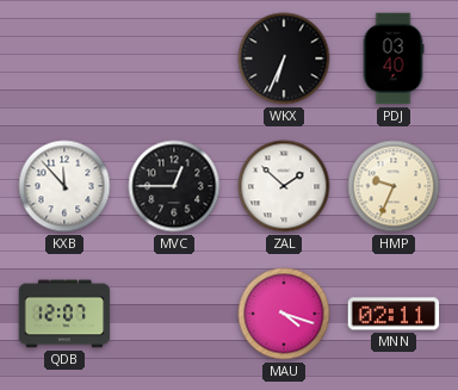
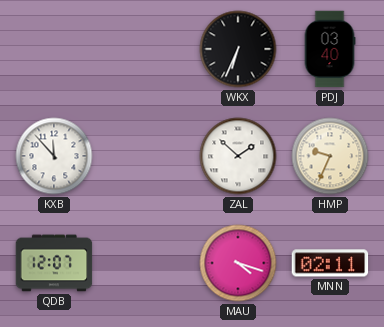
MVC: 12:45 -> none
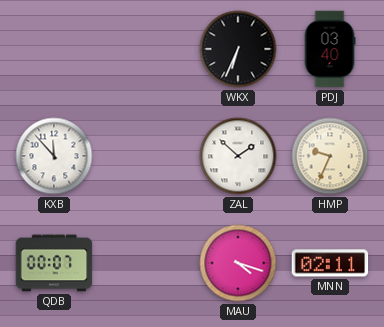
QDB: 12:07 -> 00:07
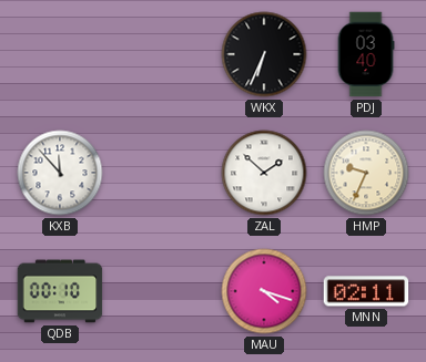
QDB: 00:07 -> 00:10
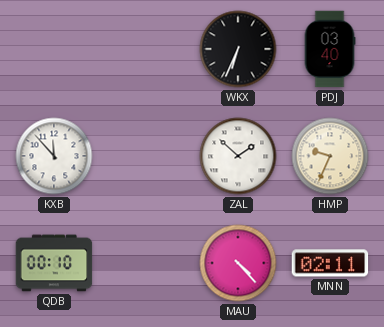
MAU: 4:18 -> 4:23
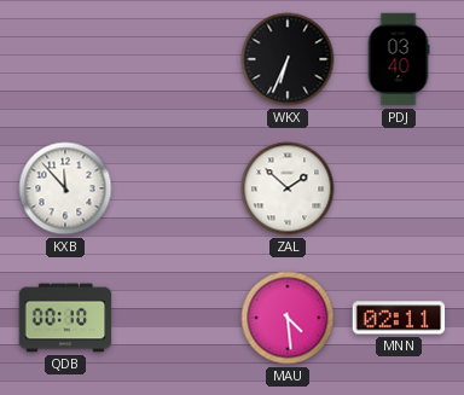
HMP: 9:34 -> none
MAU: 4:23 -> 4:29
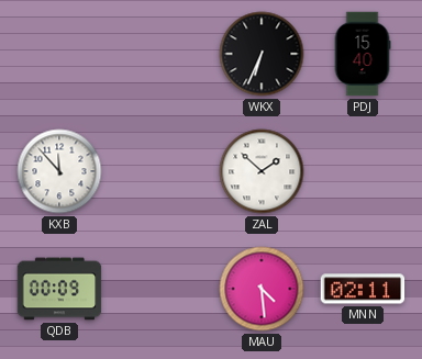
PDJ: 03:40 -> 15:40
QDB: 00:10 -> 00:09
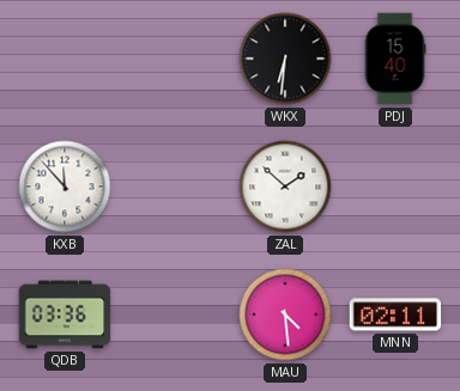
WKX: 6:34 -> 6:31
QDB: 00:09 -> 03:36
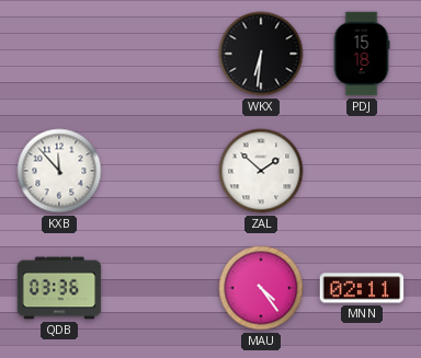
PDJ: 15:40 -> 15:18
MAU: 4:29 -> 4:24
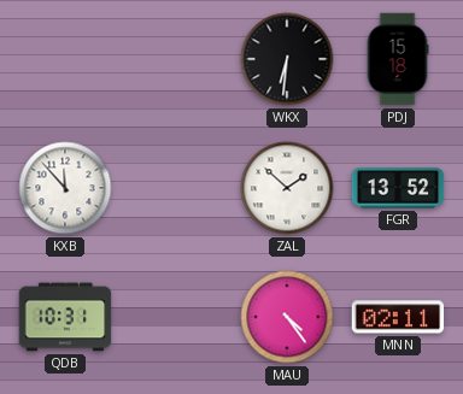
FGR: none -> 13:52
QDB: 03:36 -> 10:31
